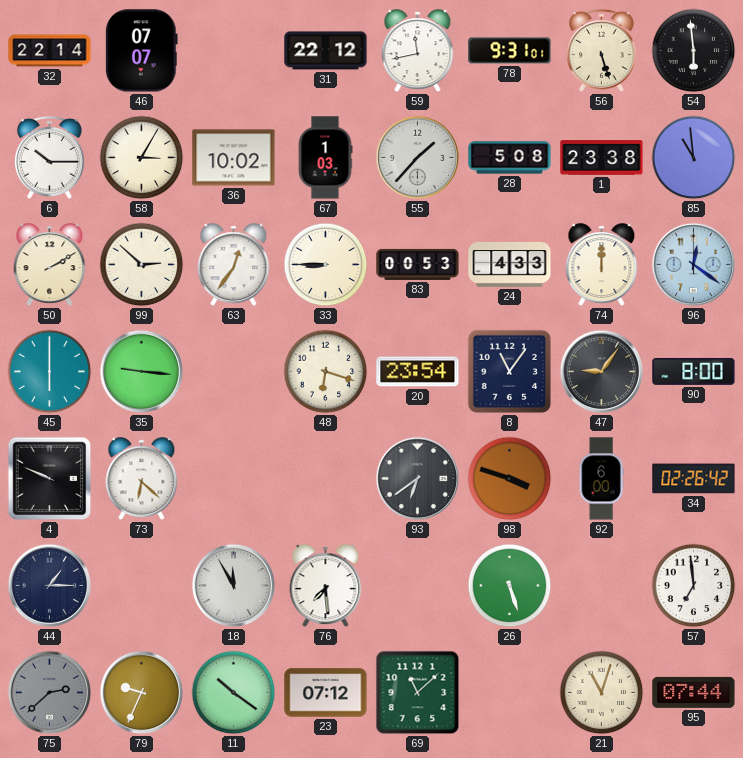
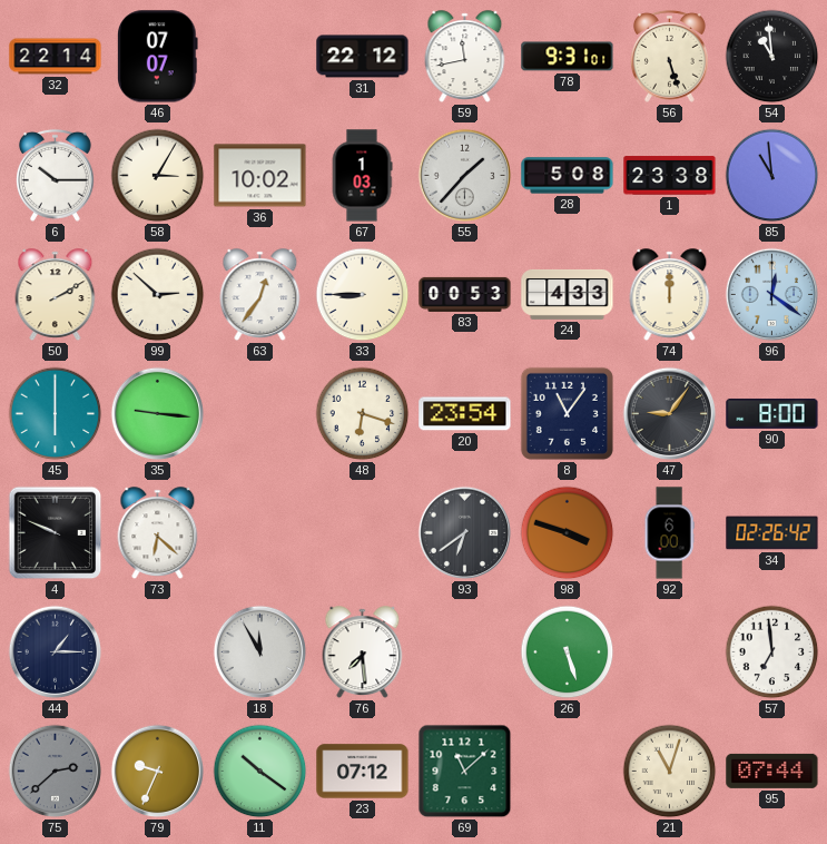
54: 5:59 -> 10:59
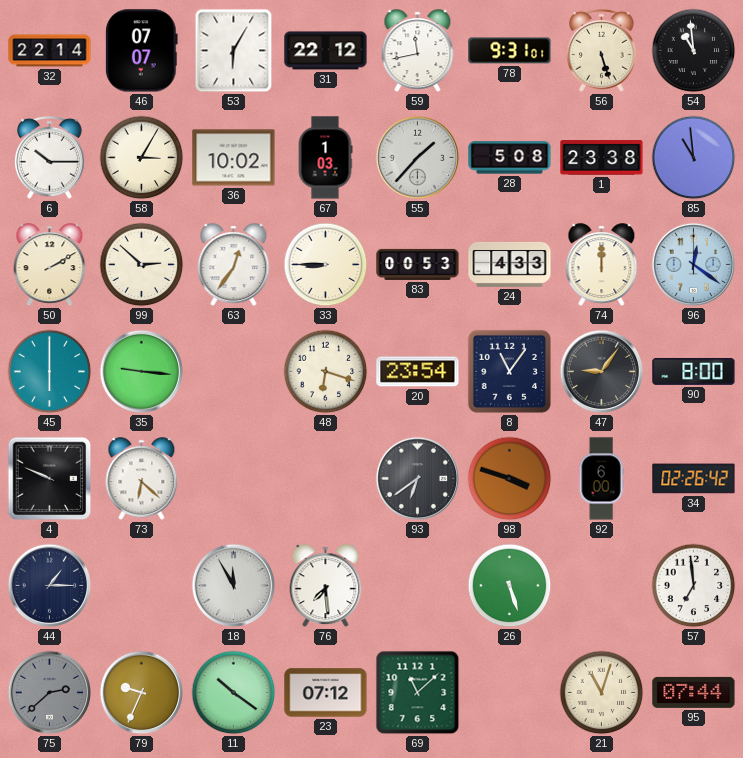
53: none -> 6:05
